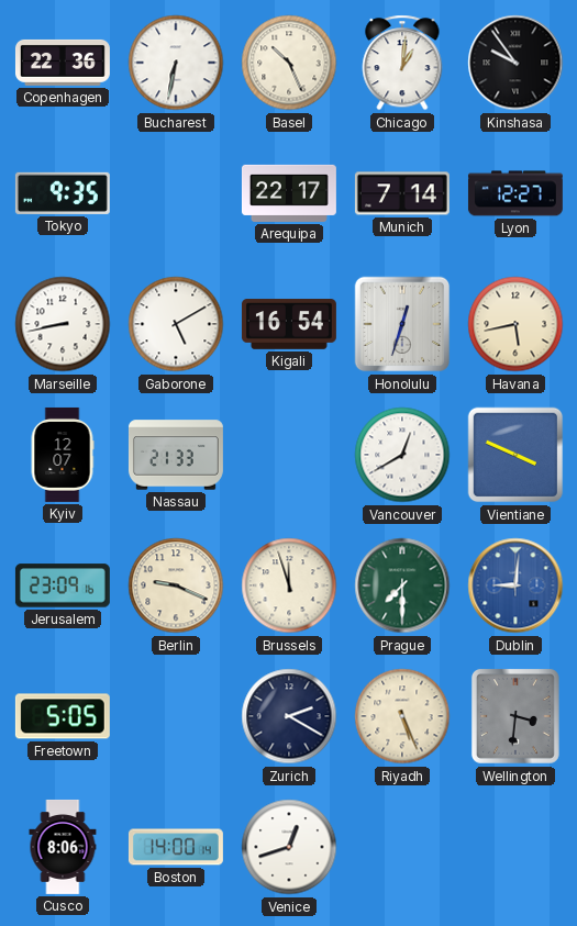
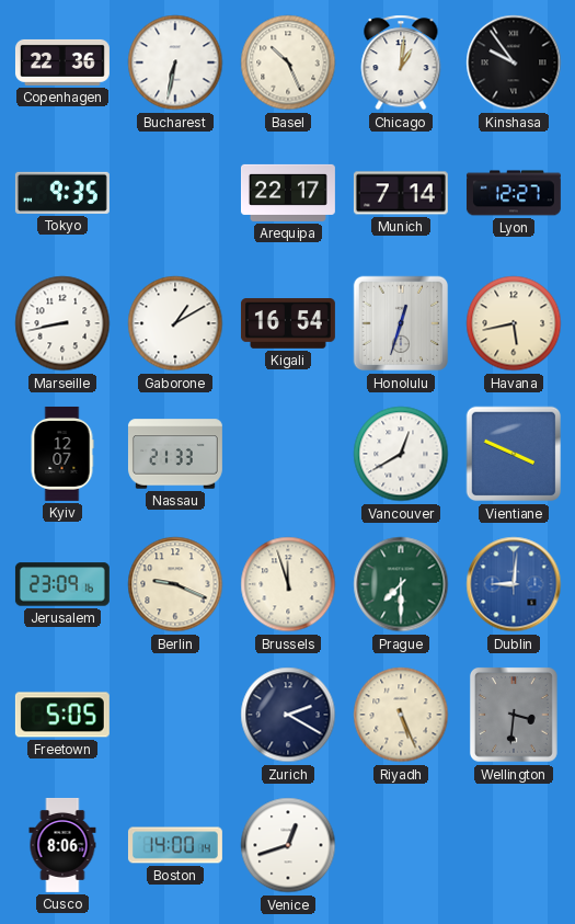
Gaborone: 5:10 -> 1:10
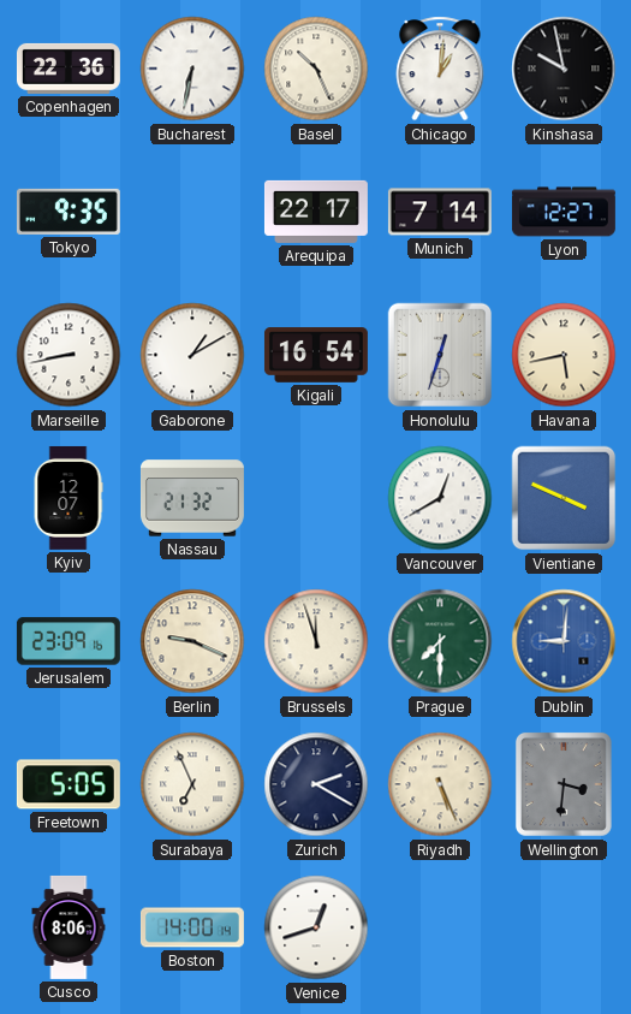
Kinshasa: 9:54 -> 9:58
Nassau: 21:33 -> 21:32
Surabaya: none -> 6:56
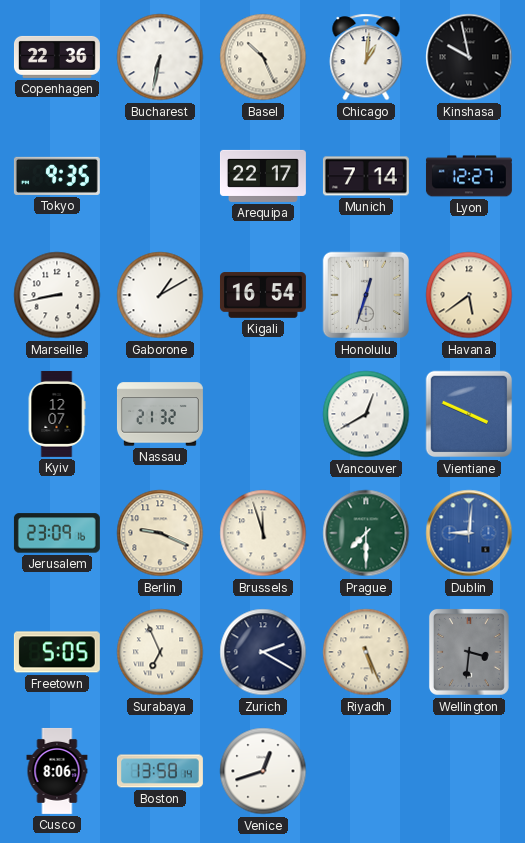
Havana: 5:43 -> 5:39
Boston: 14:00 -> 13:58
